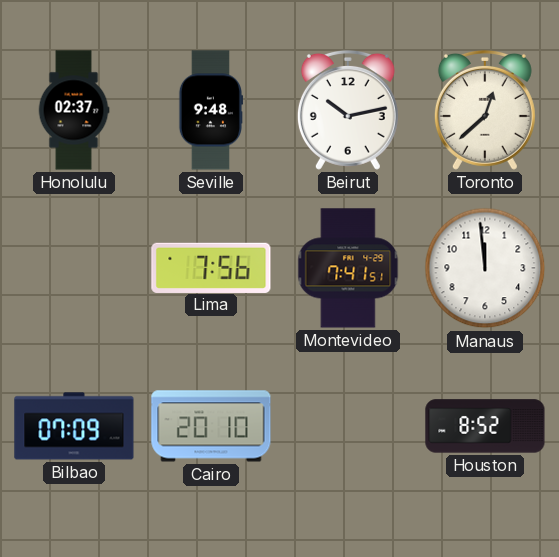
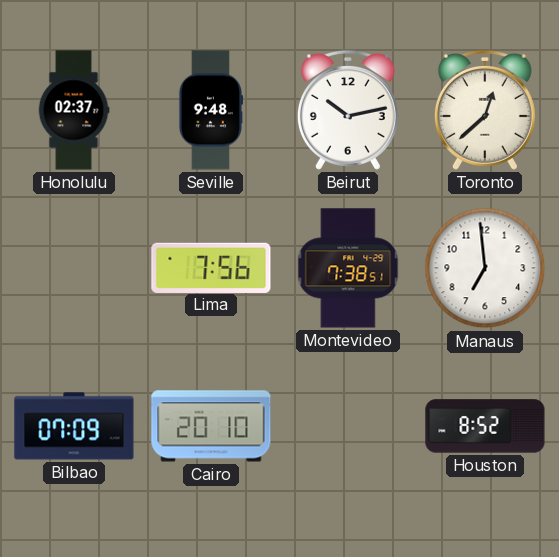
Montevideo: 7:41 -> 7:38
Manaus: 11:59 -> 6:59
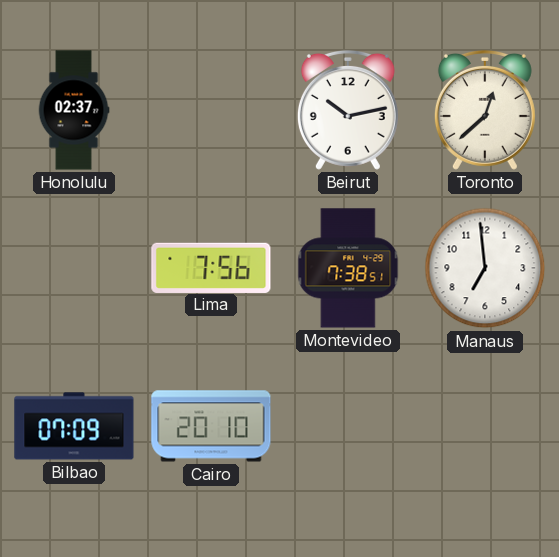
Seville: 9:48 -> none
Houston: 8:52 -> none
